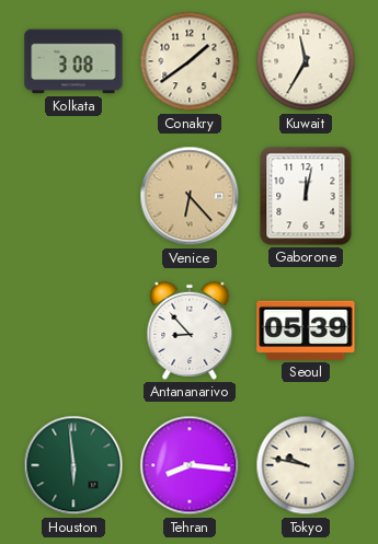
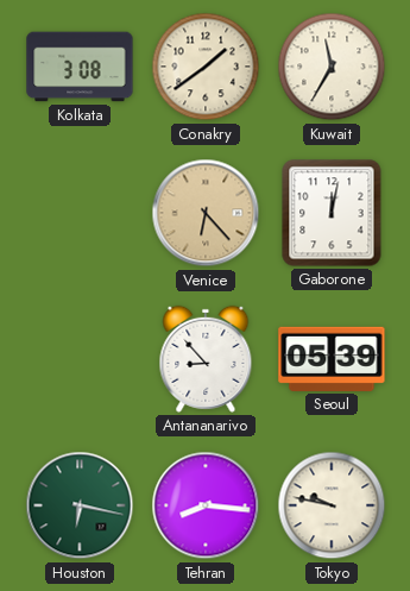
Houston: 5:59 -> 6:17
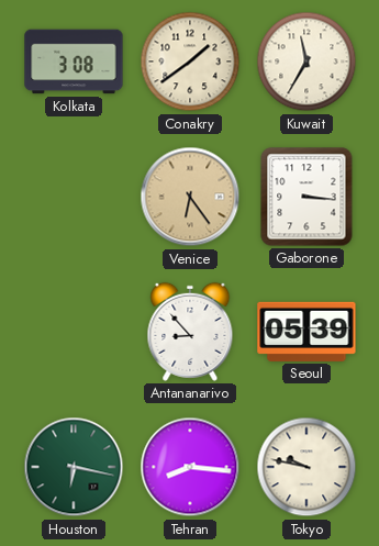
Venice: 6:23 -> 6:24
Gaborone: 12:02 -> 3:16
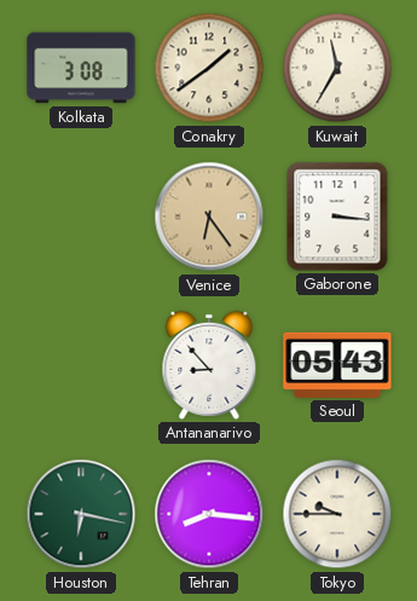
Seoul: 05:39 -> 05:43
Tokyo: 9:47 -> 9:45
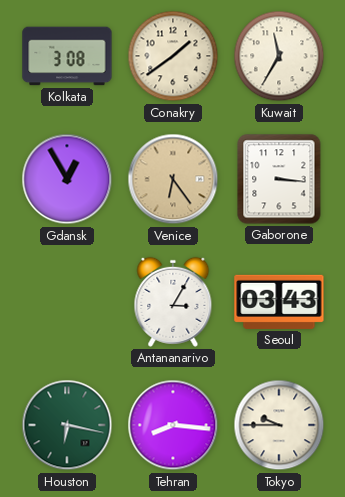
Gdansk: none -> 12:55
Antananarivo: 8:53 -> 3:05
Seoul: 05:43 -> 03:43
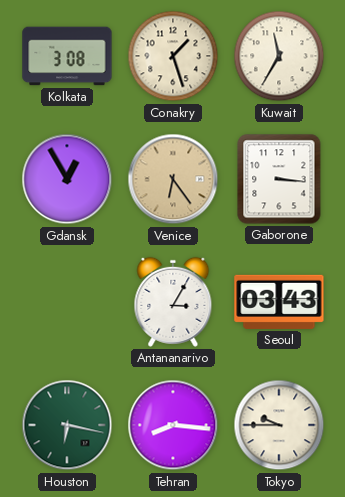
Conakry: 1:39 -> 1:27
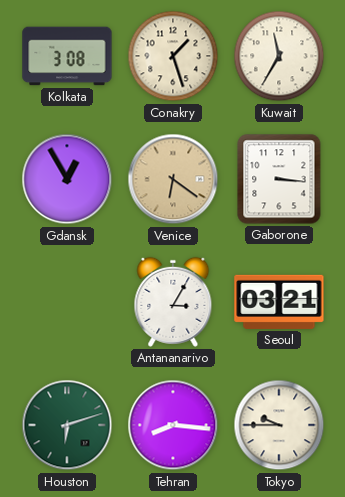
Venice: 6:24 -> 6:21
Seoul: 03:43 -> 03:21
Houston: 6:17 -> 6:12
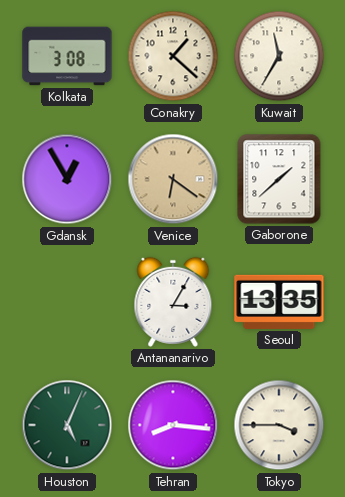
Conakry: 1:27 -> 1:22
Gaborone: 3:16 -> 1:38
Seoul: 03:21 -> 13:35
Houston: 6:12 -> 5:04
Tokyo: 9:45 -> 3:45
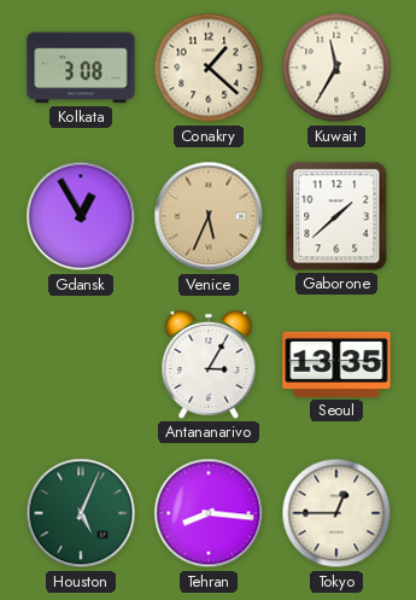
Venice: 6:21 -> 5:34
Tokyo: 3:45 -> 12:45
